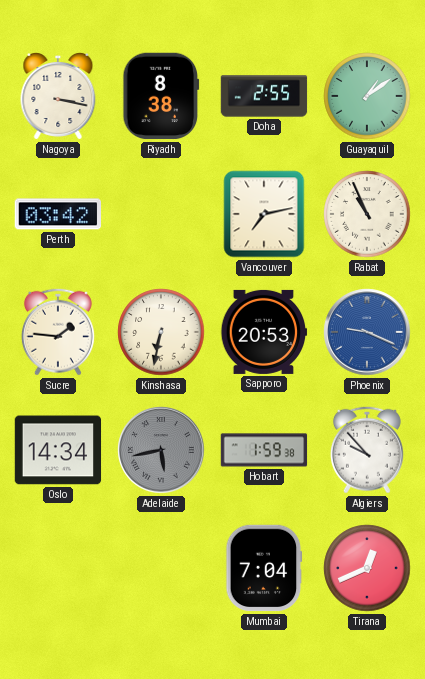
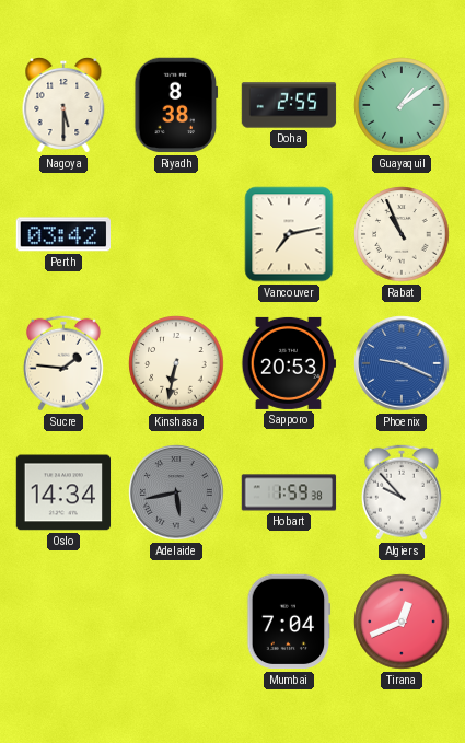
Nagoya: 3:17 -> 5:30
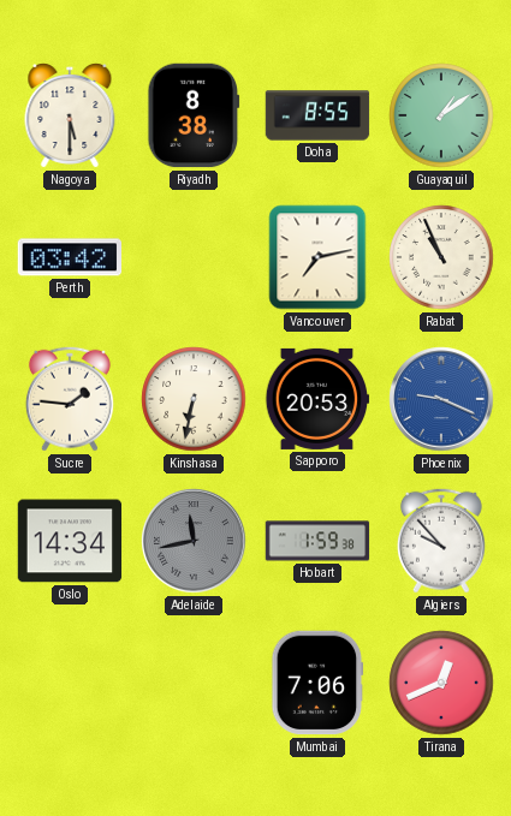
Doha: 2:55 -> 8:55
Adelaide: 5:43 -> 11:43
Mumbai: 7:04 -> 7:06
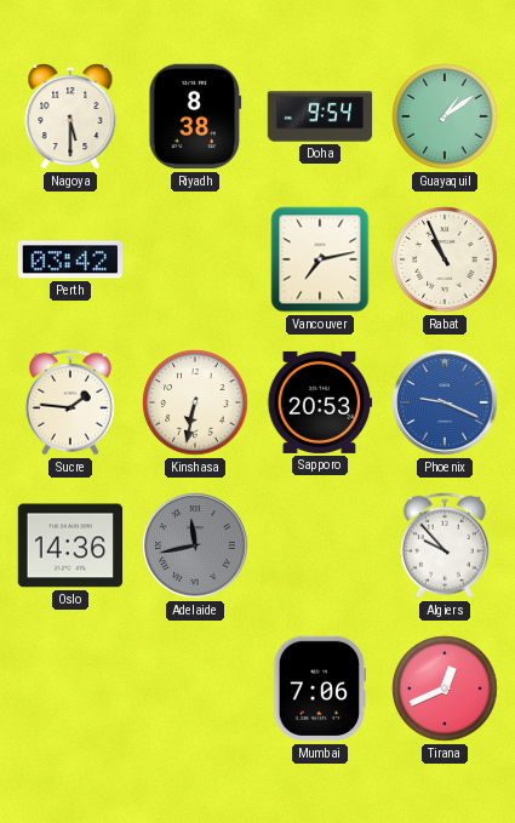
Doha: 8:55 -> 9:54
Oslo: 14:34 -> 14:36
Hobart: 1:59 -> none
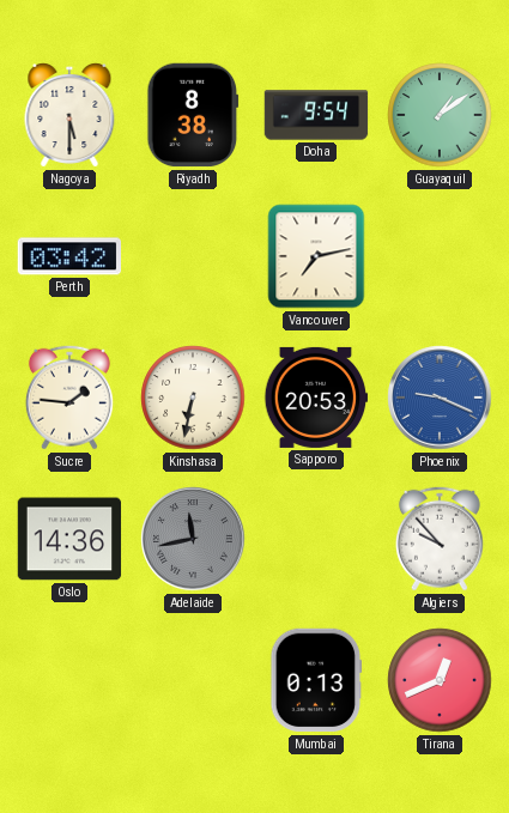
Rabat: 10:56 -> none
Mumbai: 7:06 -> 0:13
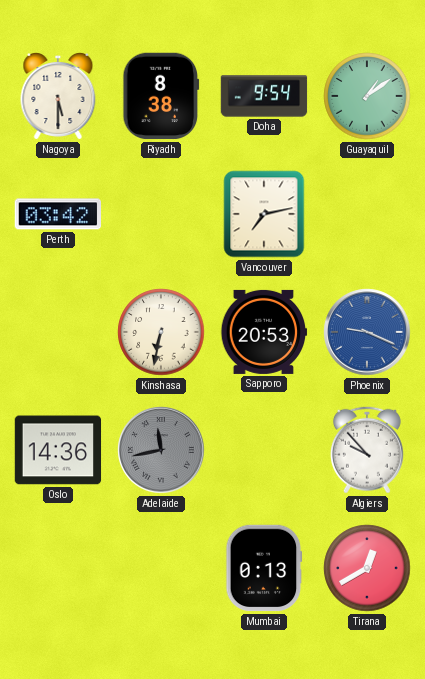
Sucre: 1:46 -> none
Tirana: 12:41 -> 12:40
